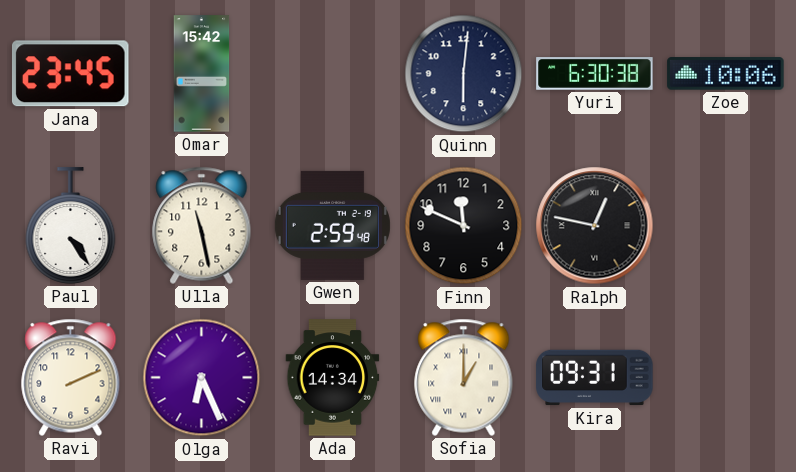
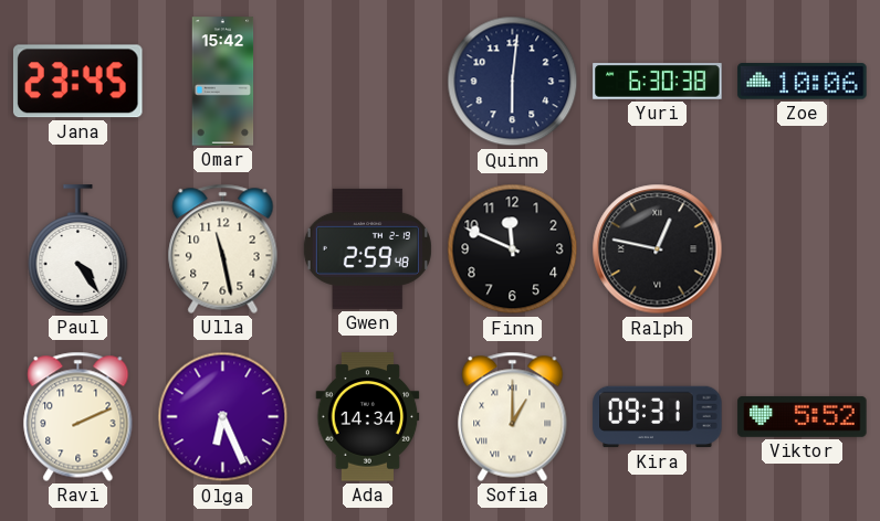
Viktor: none -> 5:52
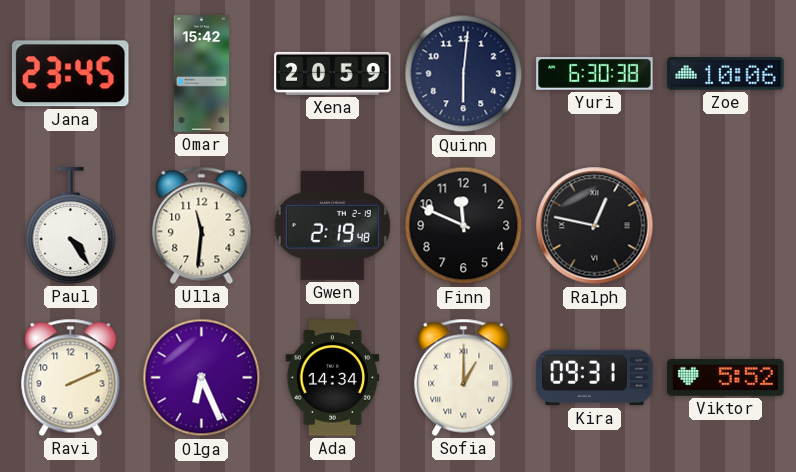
Xena: none -> 20:59
Ulla: 11:28 -> 11:31
Gwen: 2:59 -> 2:19
